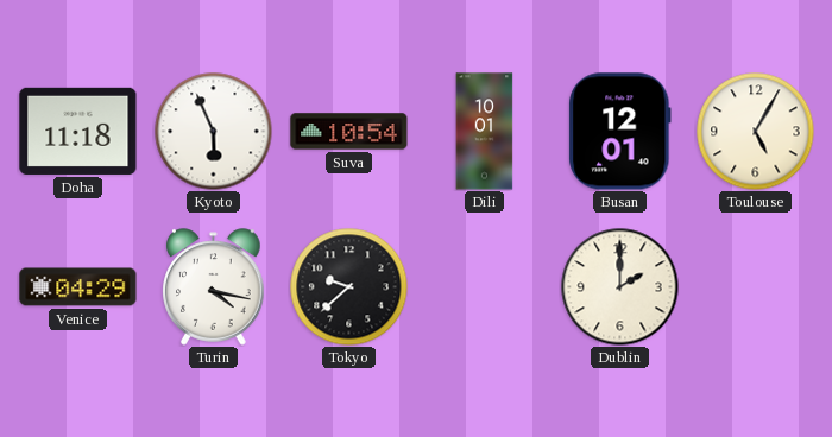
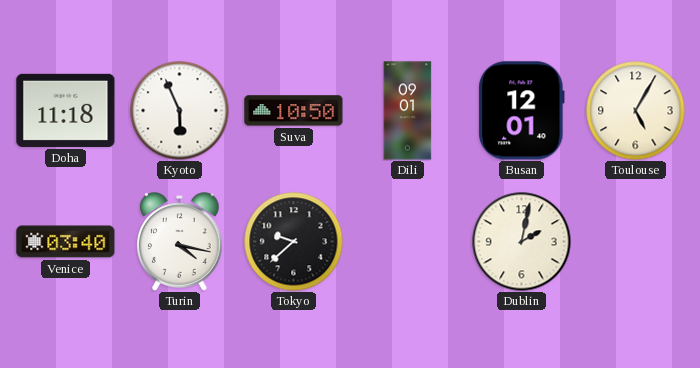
Suva: 10:54 -> 10:50
Dili: 10:01 -> 09:01
Venice: 04:29 -> 03:40
Dublin: 2:00 -> 2:02
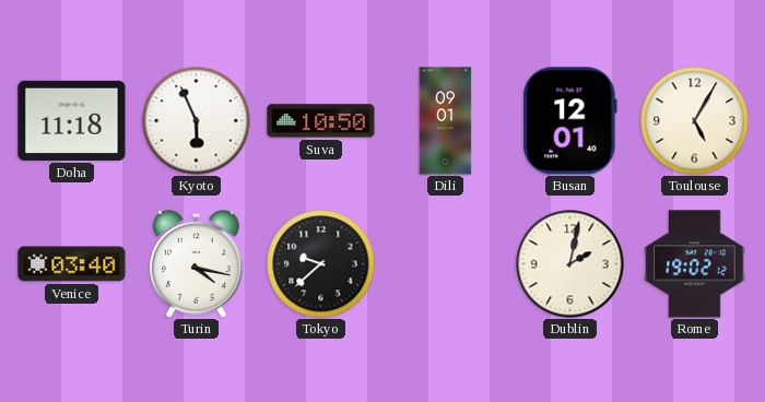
Rome: none -> 19:02
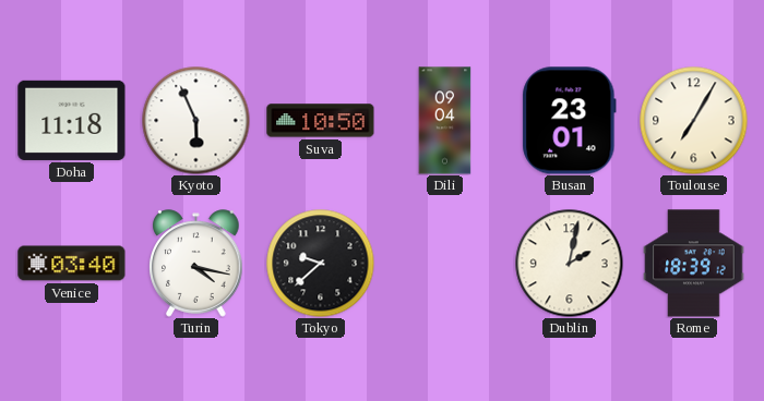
Dili: 09:01 -> 09:04
Busan: 12:01 -> 23:01
Toulouse: 5:05 -> 7:05
Rome: 19:02 -> 18:39
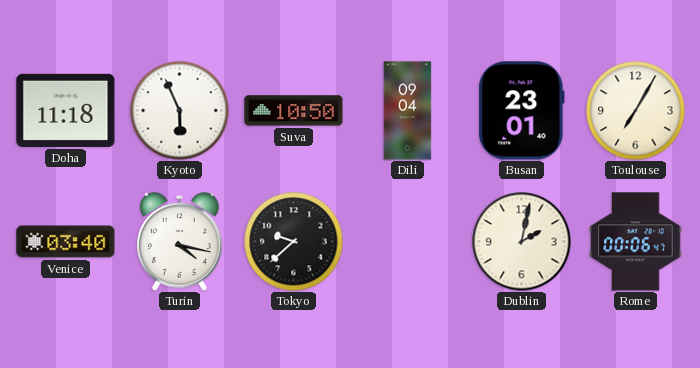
Rome: 18:39 -> 00:06
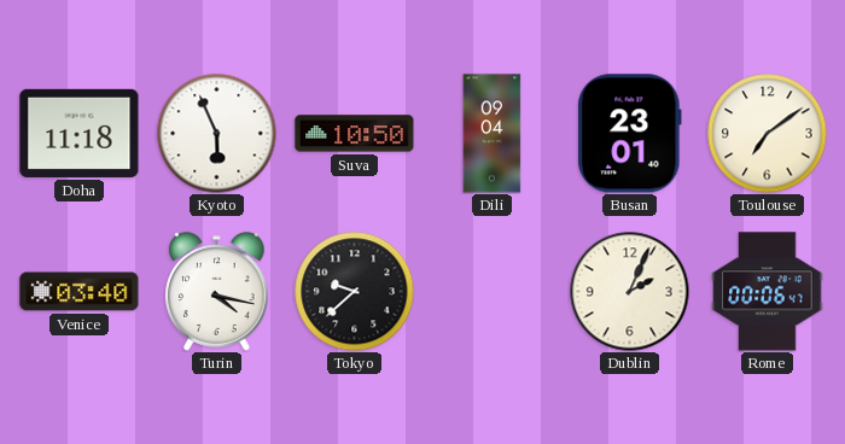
Toulouse: 7:05 -> 7:09
Dublin: 2:02 -> 2:04
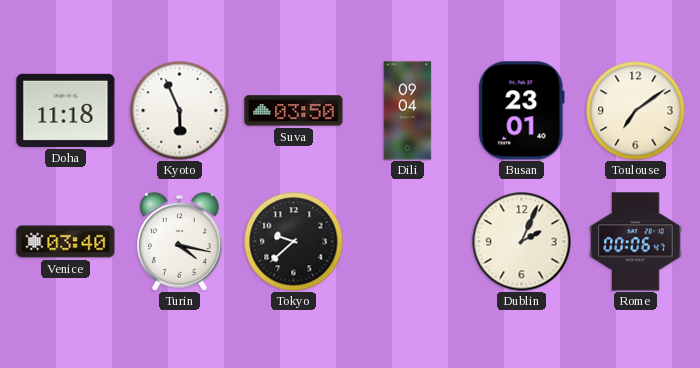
Suva: 10:50 -> 03:50
